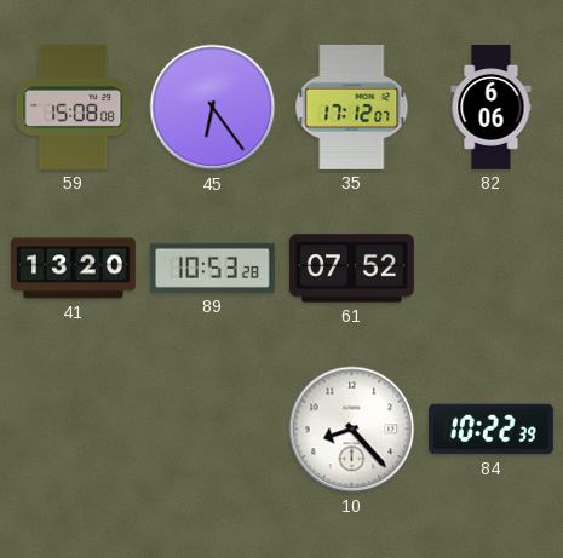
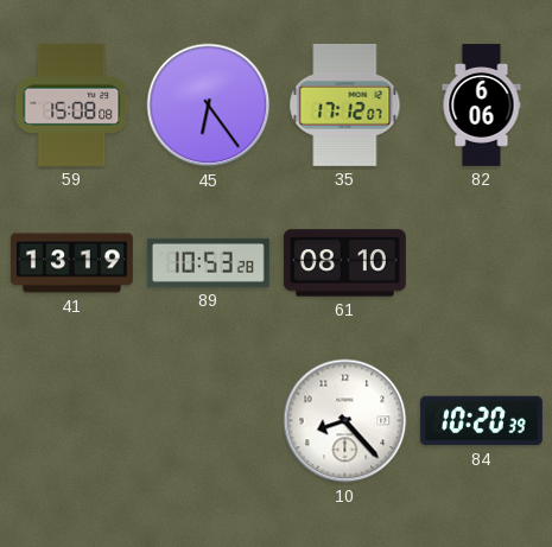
41: 13:20 -> 13:19
61: 07:52 -> 08:10
84: 10:22 -> 10:20
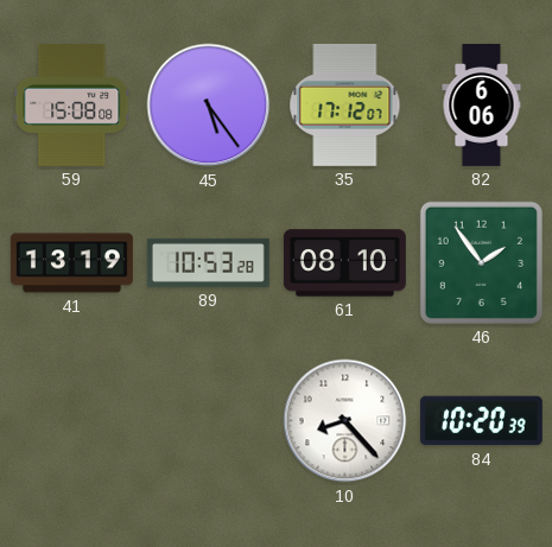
45: 6:24 -> 5:24
46: none -> 1:54
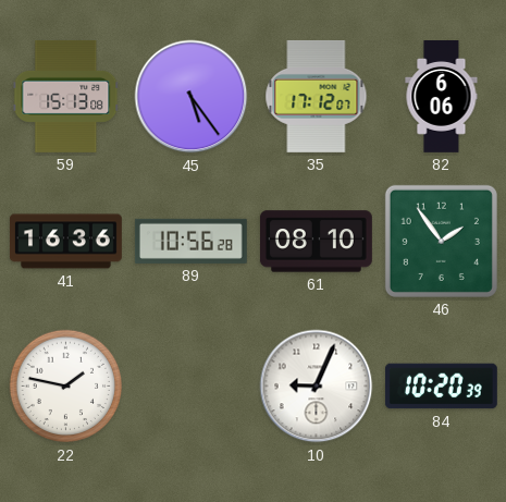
59: 15:08 -> 15:13
41: 13:19 -> 16:36
89: 10:53 -> 10:56
22: none -> 1:47
10: 8:23 -> 9:04
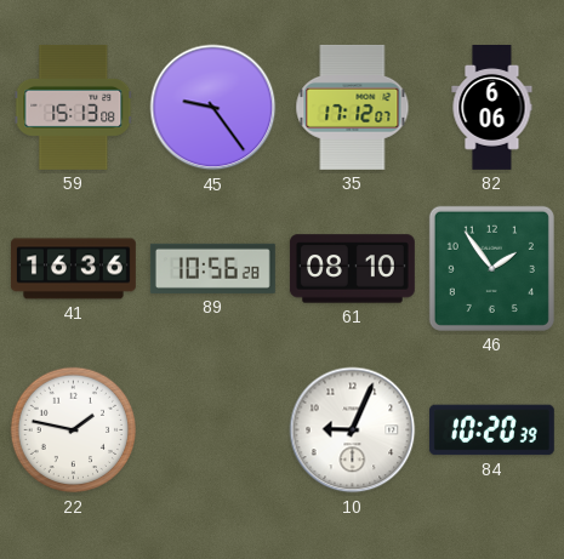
45: 5:24 -> 9:24
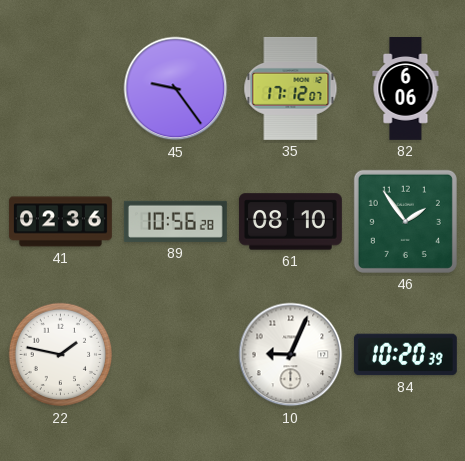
59: 15:13 -> none
41: 16:36 -> 02:36
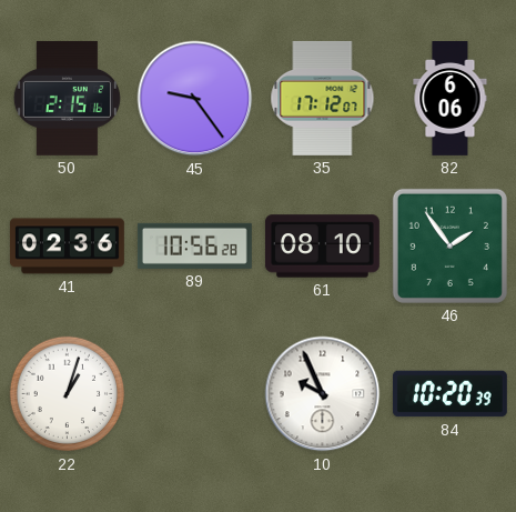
50: none -> 2:15
22: 1:47 -> 1:03
10: 9:04 -> 9:56
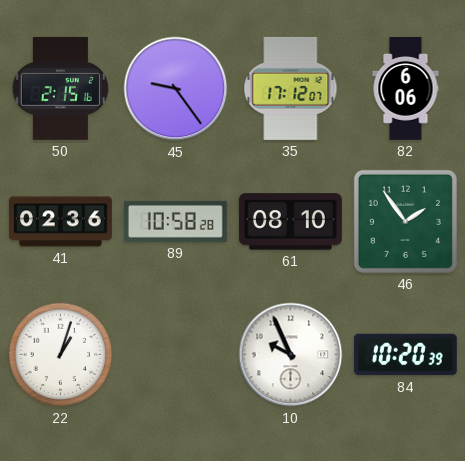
89: 10:56 -> 10:58
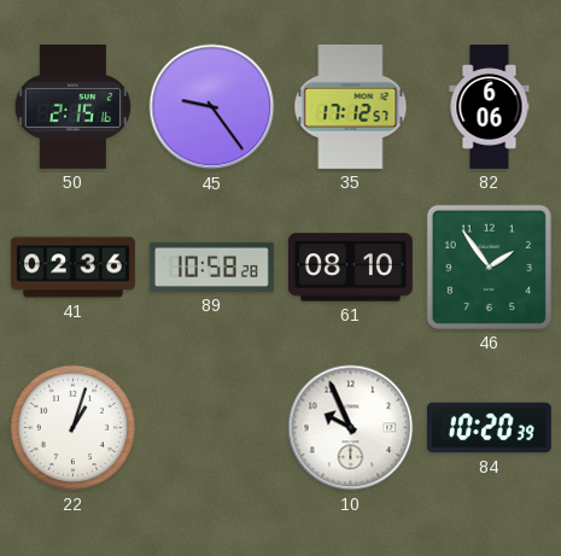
35: 17:12:07 -> 17:12:57
